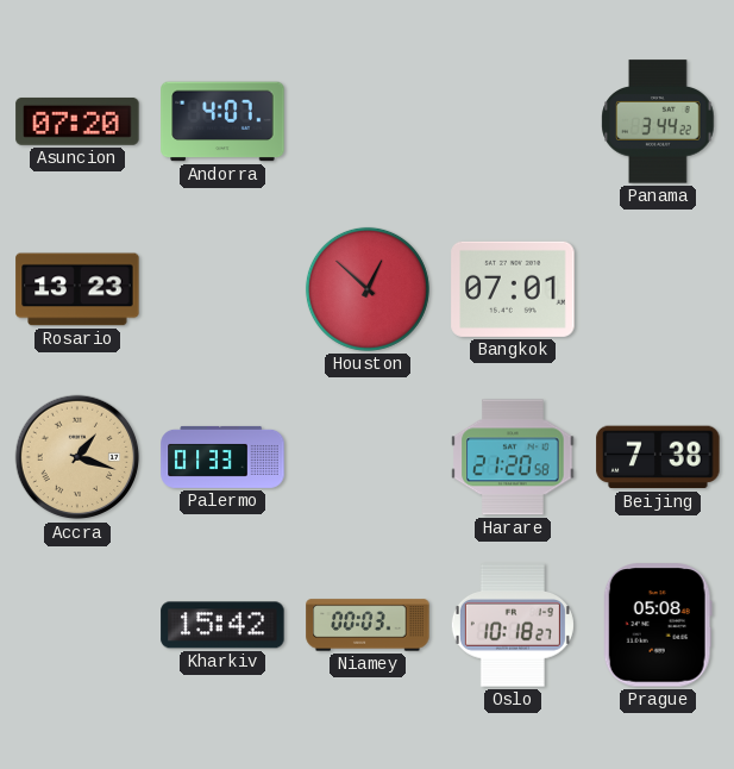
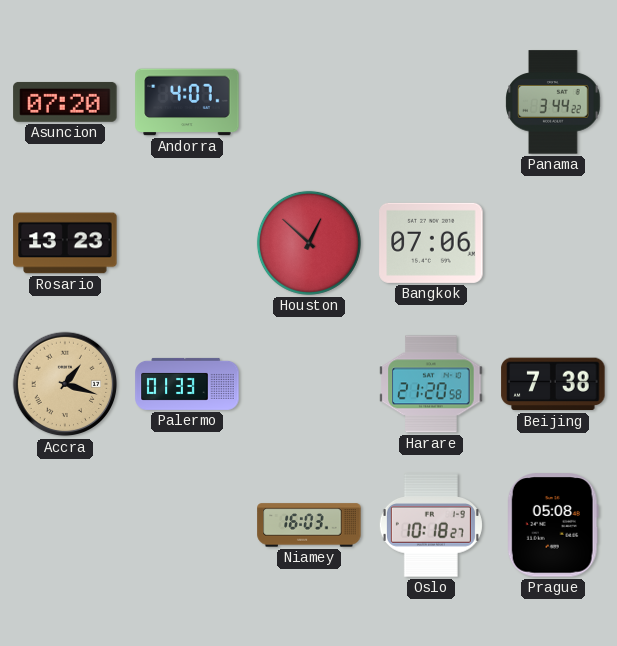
Bangkok: 07:01 -> 07:06
Kharkiv: 15:42 -> none
Niamey: 00:03 -> 16:03
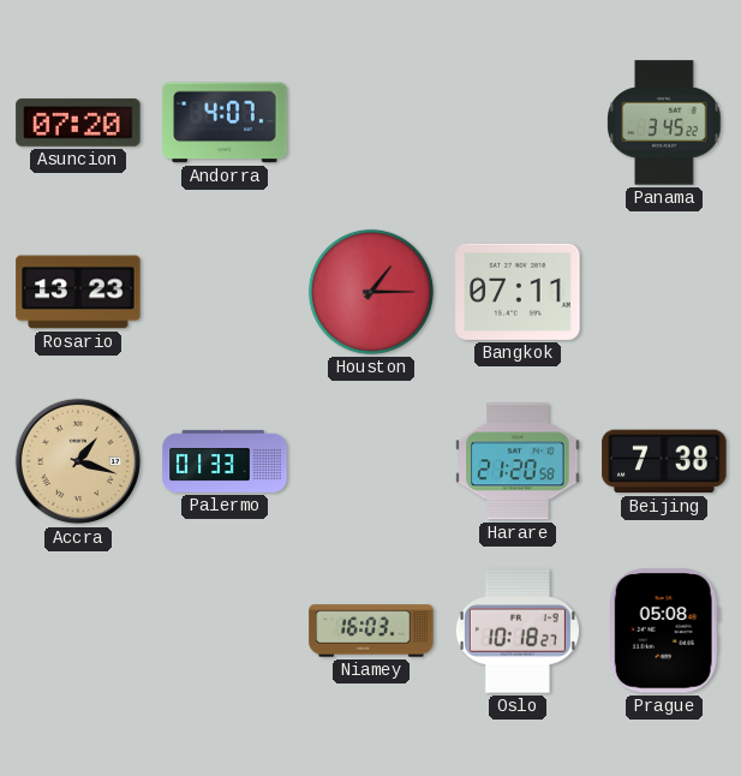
Panama: 3:44 -> 3:45
Houston: 12:52 -> 1:15
Bangkok: 07:06 -> 07:11
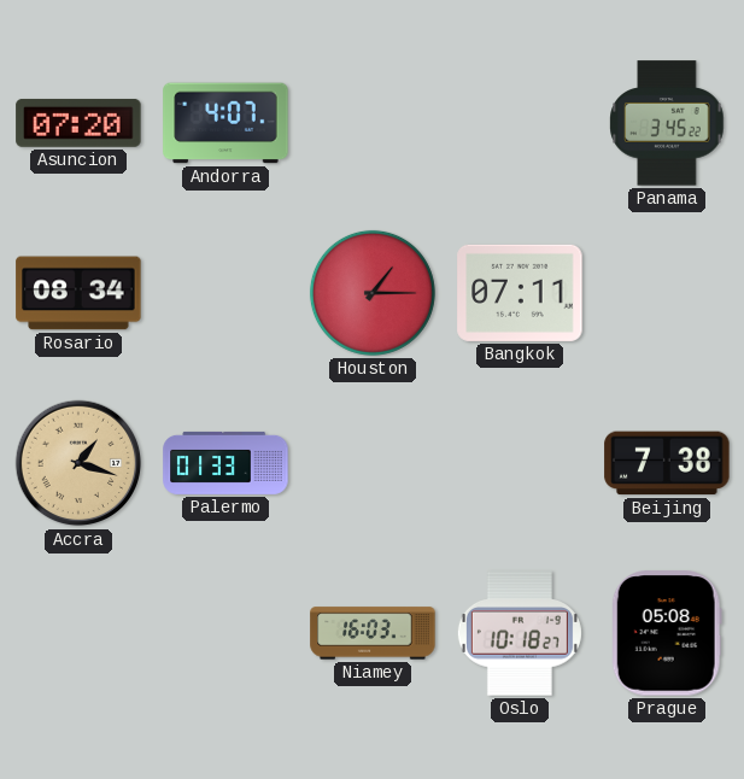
Rosario: 13:23 -> 08:34
Harare: 21:20 -> none
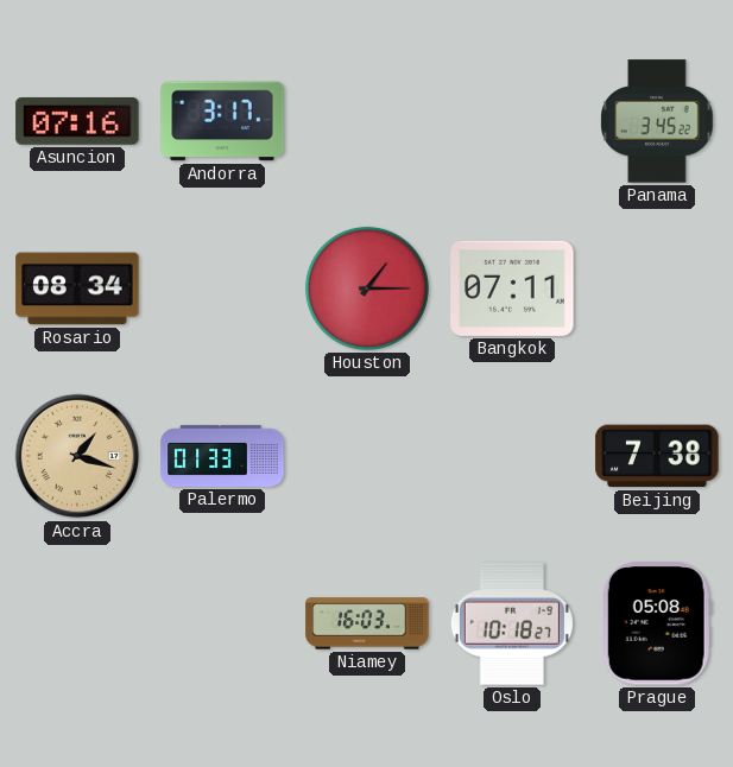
Asuncion: 07:20 -> 07:16
Andorra: 4:07 -> 3:17
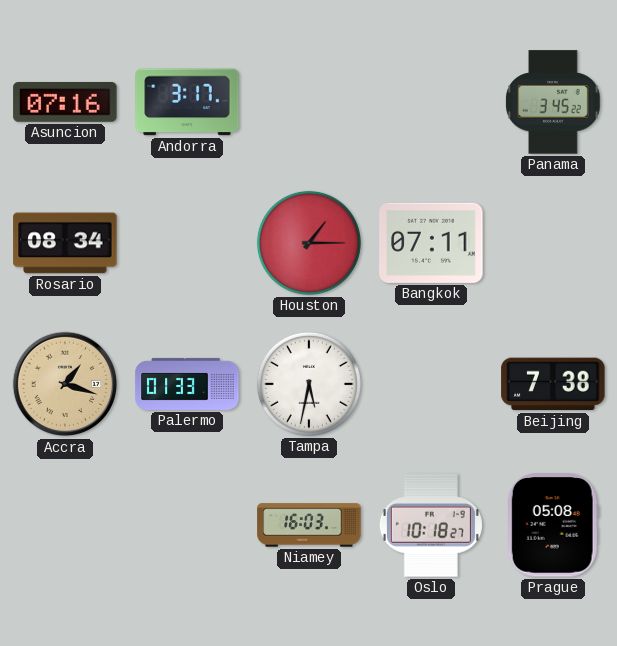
Tampa: none -> 5:32
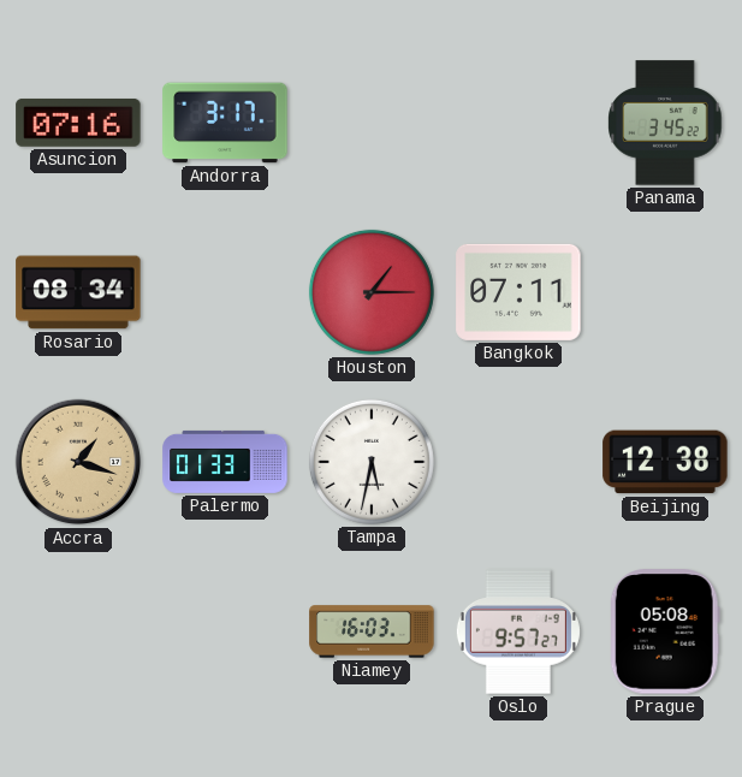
Beijing: 7:38 -> 12:38
Oslo: 10:18 -> 9:57
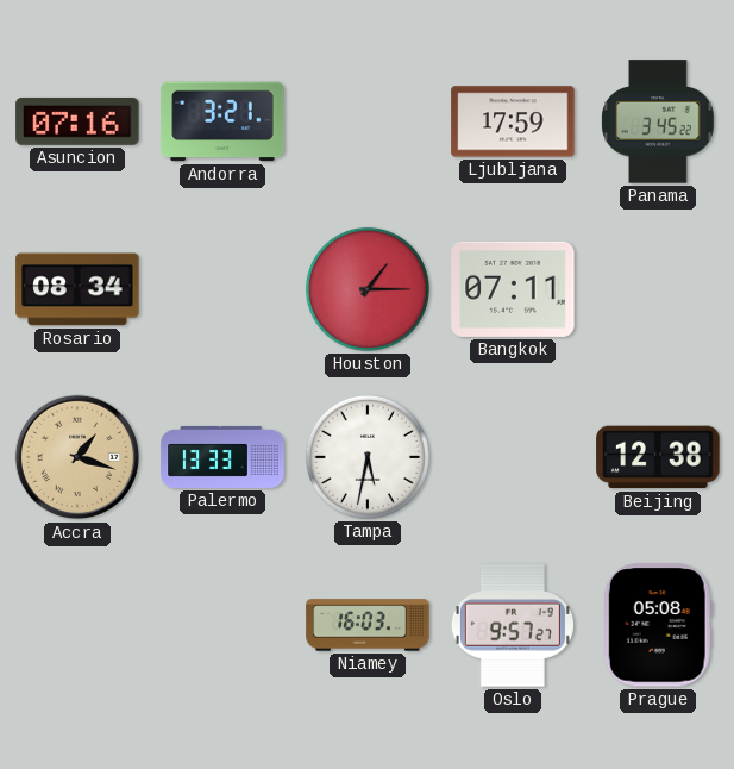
Andorra: 3:17 -> 3:21
Ljubljana: none -> 17:59
Palermo: 01:33 -> 13:33
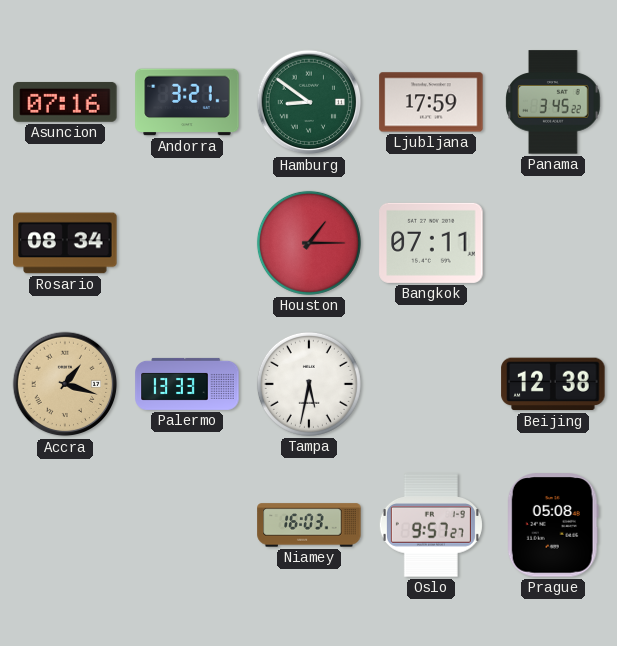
Hamburg: none -> 8:51
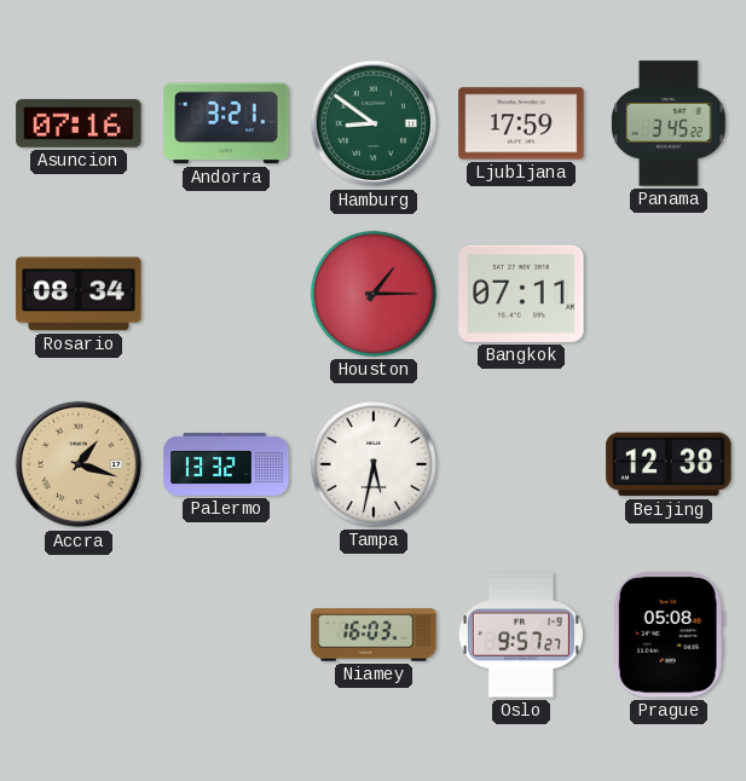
Palermo: 13:33 -> 13:32
